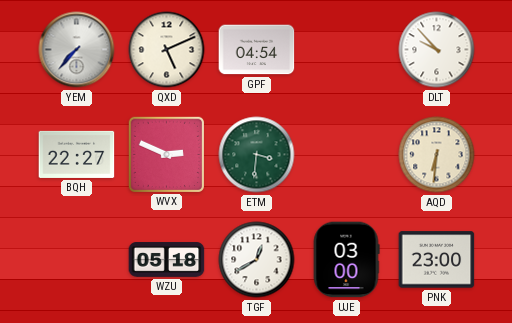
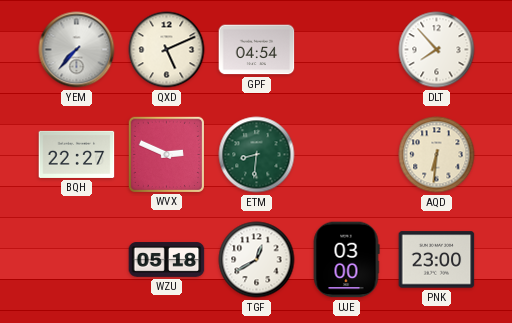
DLT: 9:53 -> 7:53
ETM: 3:31 -> 8:31
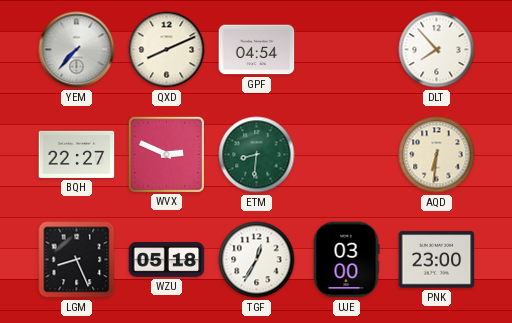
QXD: 5:11 -> 8:11
LGM: none -> 8:26
TGF: 12:40 -> 12:35
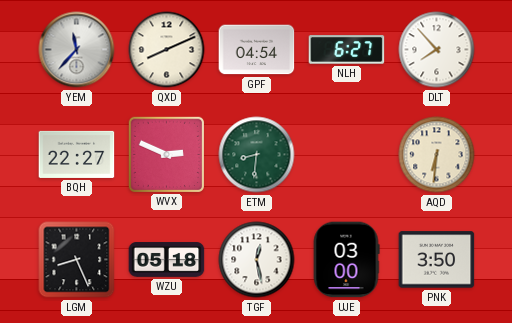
YEM: 7:37 -> 11:37
NLH: none -> 6:27
TGF: 12:35 -> 12:28
PNK: 23:00 -> 3:50
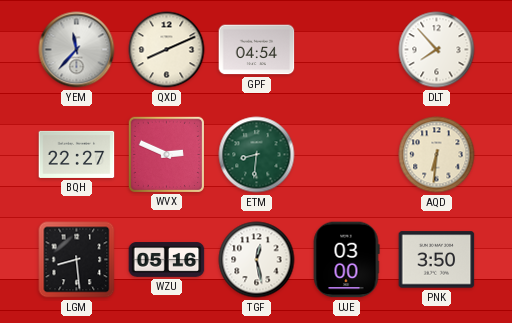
NLH: 6:27 -> none
LGM: 8:26 -> 8:29
WZU: 05:18 -> 05:16
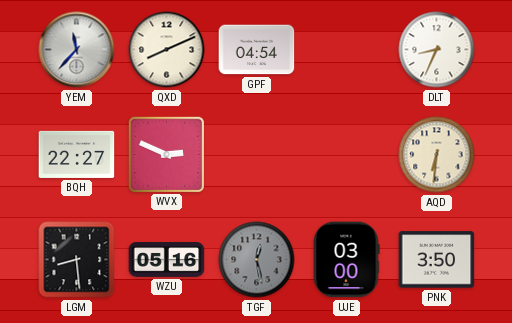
DLT: 7:53 -> 8:34
ETM: 8:31 -> none
TGF dial: white -> grey
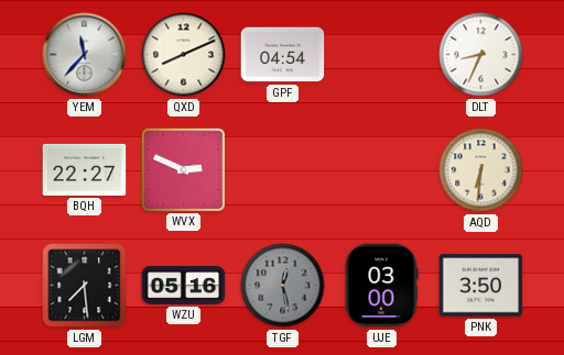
LGM: 8:29 -> 7:29
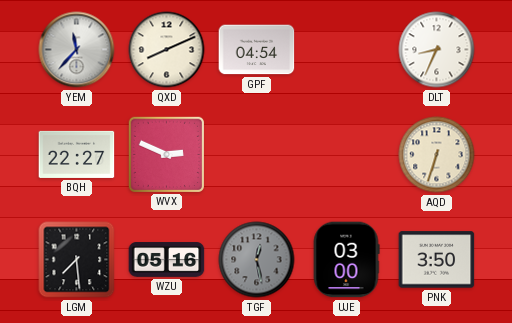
AQD: 6:31 -> 6:33
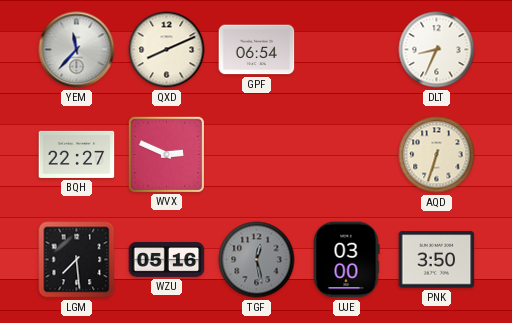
GPF: 04:54 -> 06:54
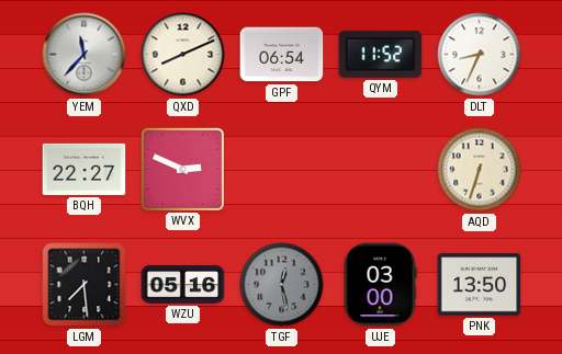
QYM: none -> 11:52
PNK: 3:50 -> 13:50
